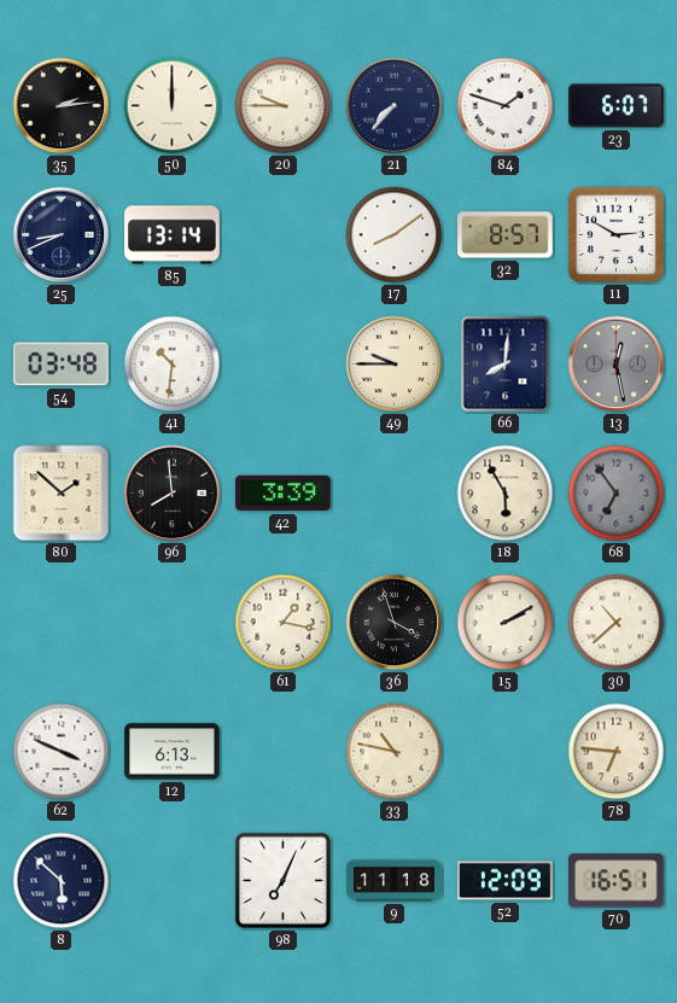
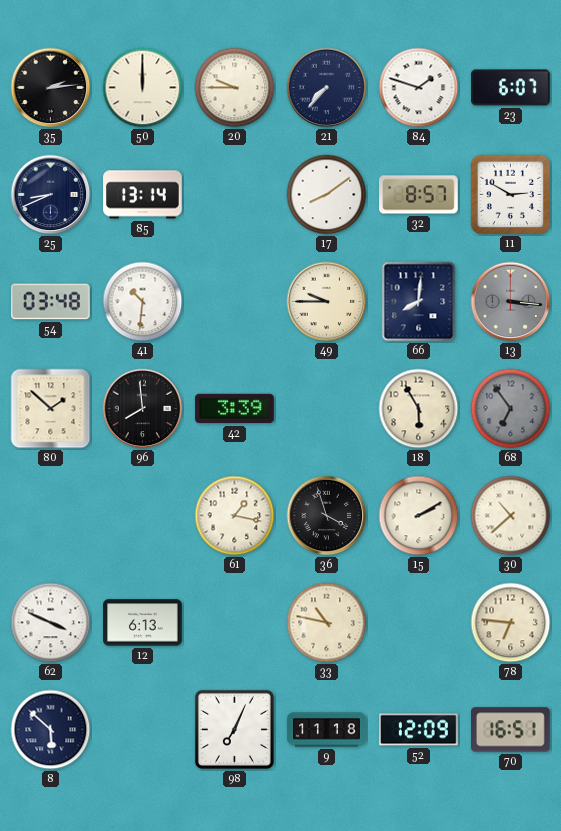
13: 12:28 -> 3:16
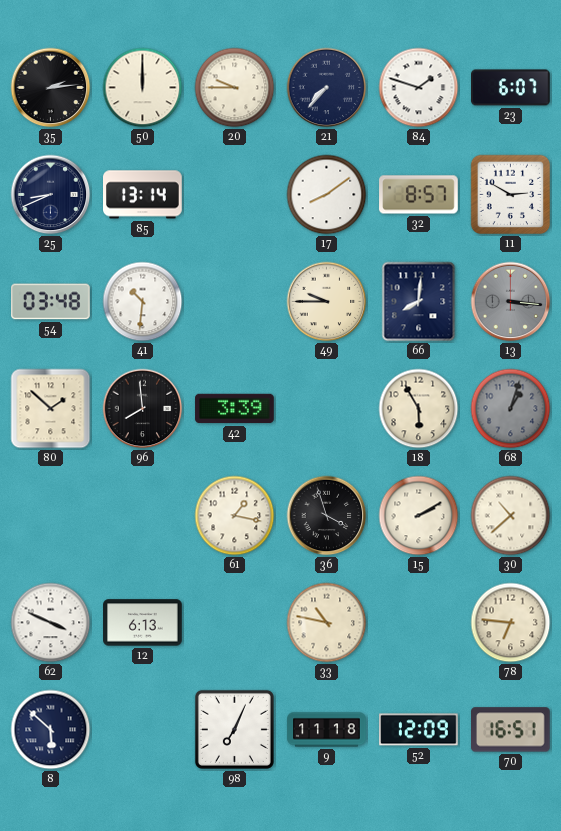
68: 6:54 -> 1:03
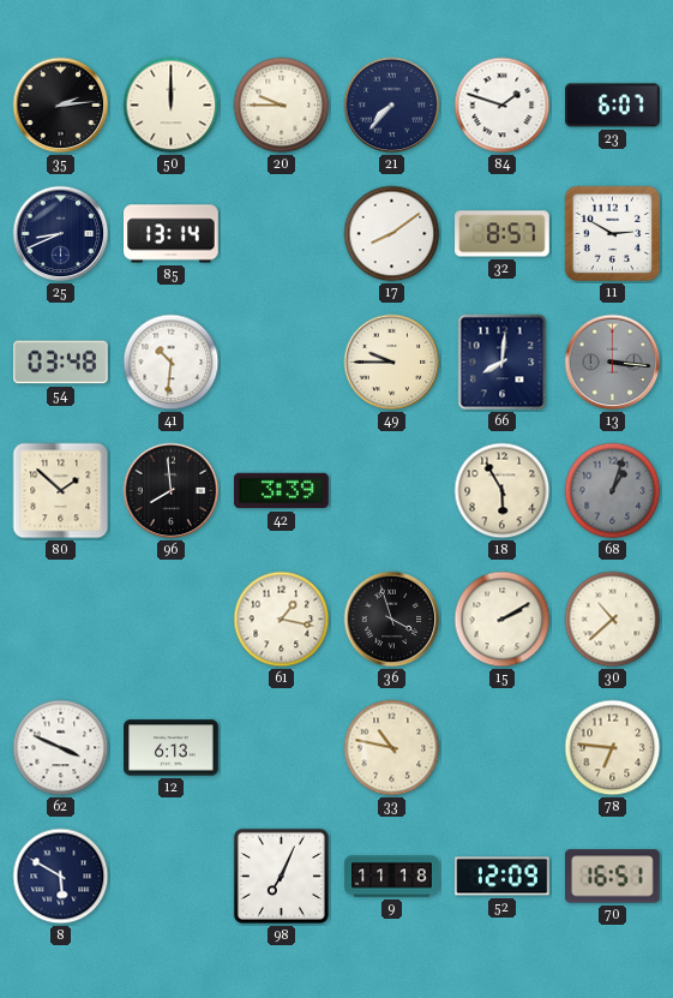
8: 5:52 -> 5:50
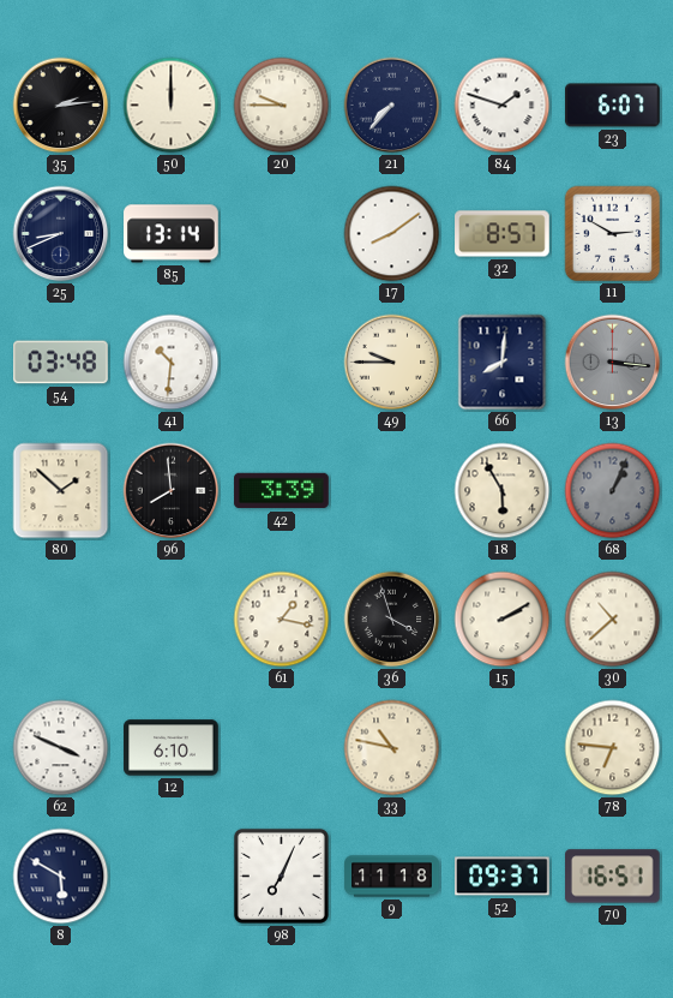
68: 1:03 -> 1:04
12: 6:13 -> 6:10
52: 12:09 -> 09:37
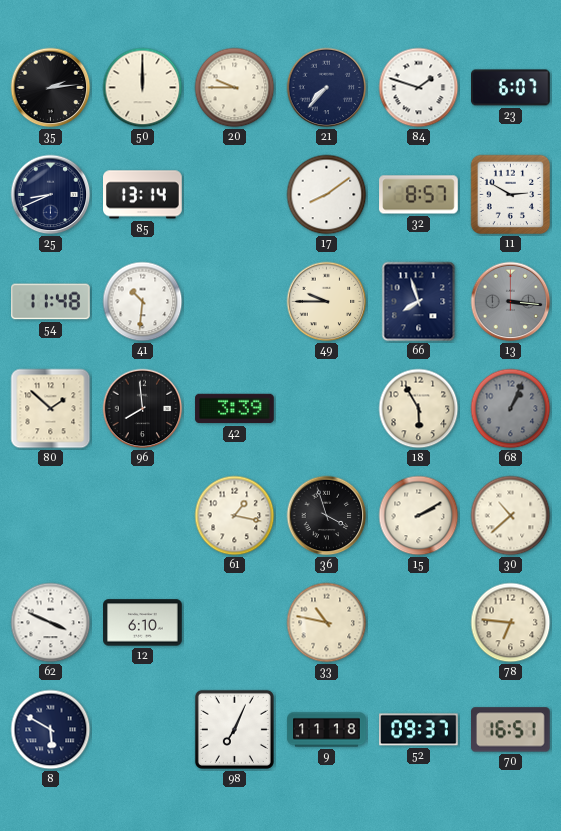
54: 03:48 -> 11:48
66: 8:01 -> 7:57
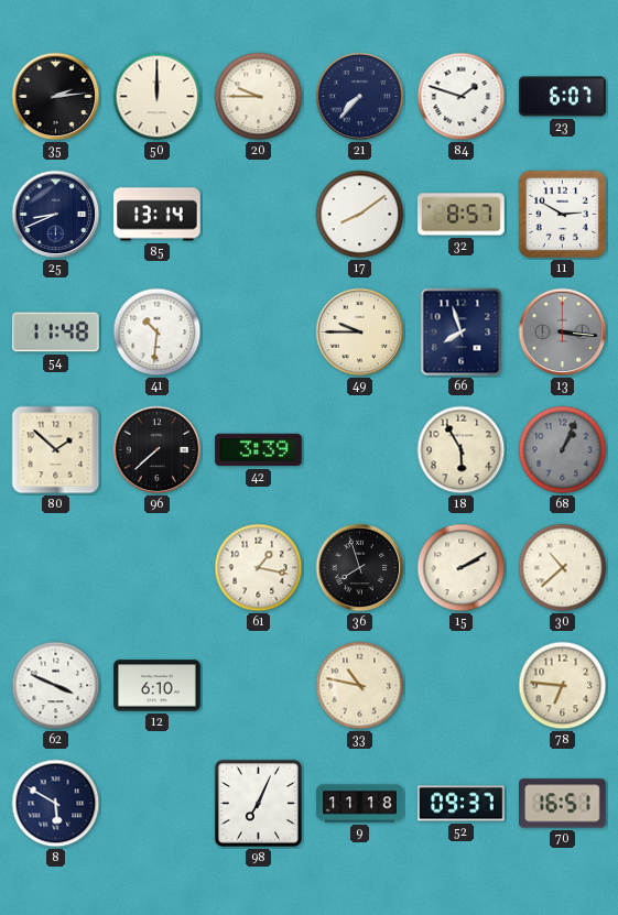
96: 7:59 -> 7:38
36: 3:57 -> 7:57
